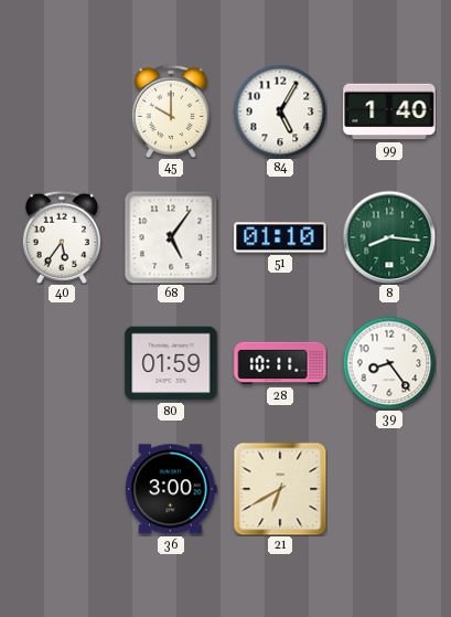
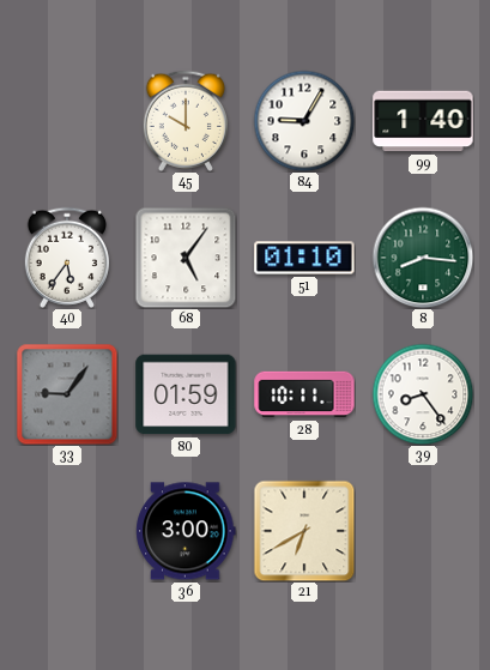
84: 5:05 -> 9:05
33: none -> 9:06
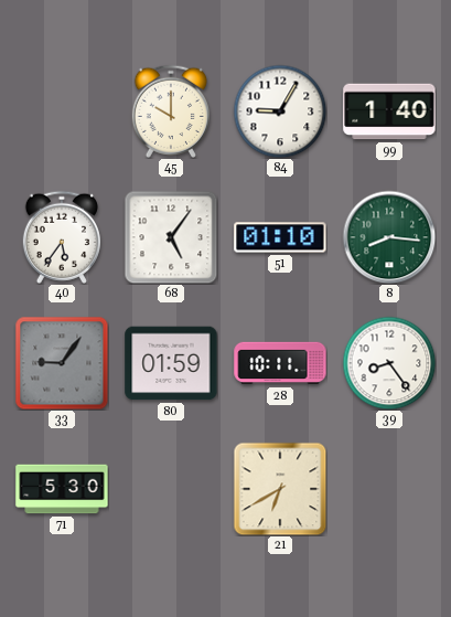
71: none -> 5:30
36: 3:00 -> none
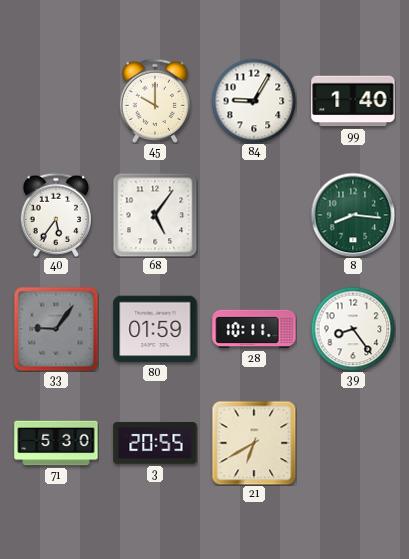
51: 01:10 -> none
3: none -> 20:55
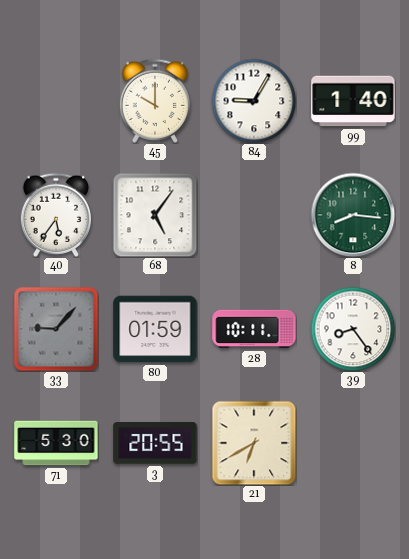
33: 9:06 -> 9:07
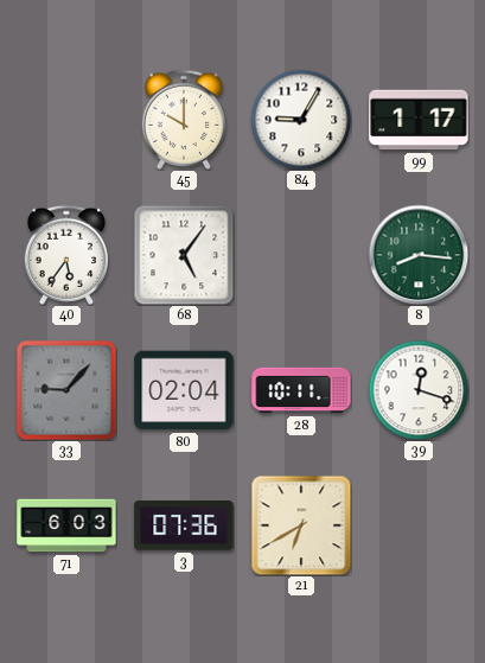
99: 1:40 -> 1:17
80: 01:59 -> 02:04
39: 8:24 -> 12:18
71: 5:30 -> 6:03
3: 20:55 -> 07:36
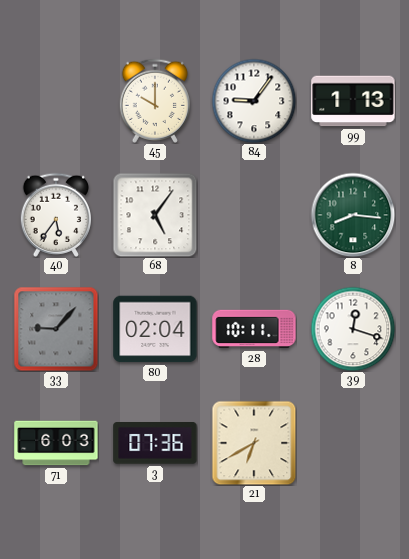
84: 9:05 -> 9:06
99: 1:17 -> 1:13
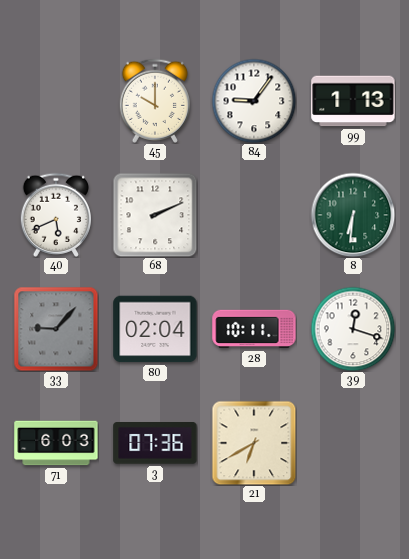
40: 5:36 -> 5:41
68: 5:06 -> 2:11
8: 8:16 -> 6:31
